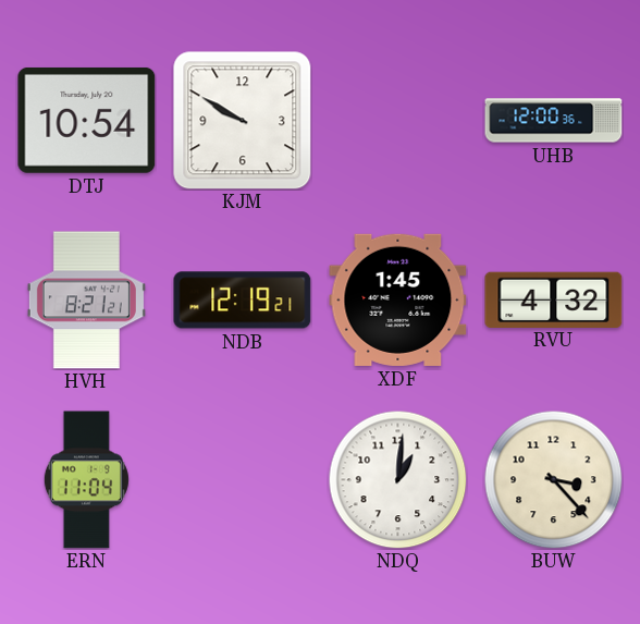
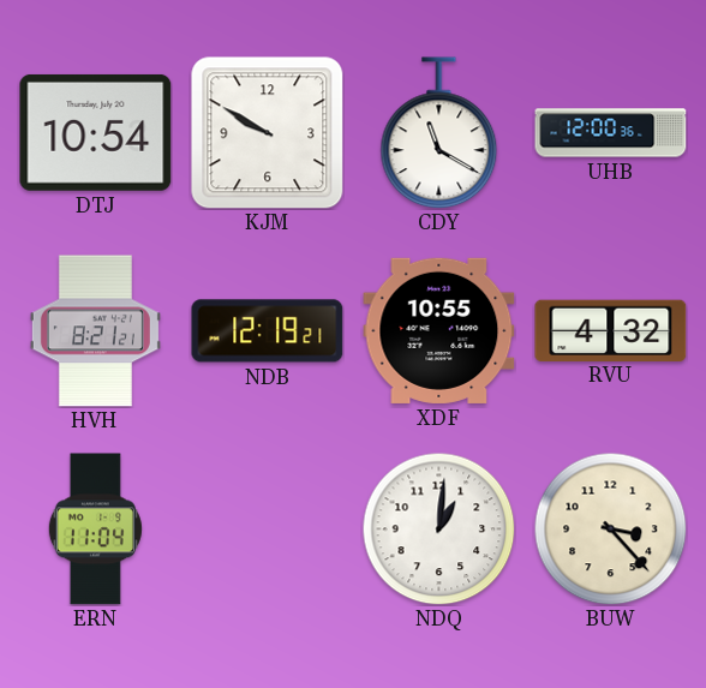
CDY: none -> 11:20
XDF: 1:45 -> 10:55
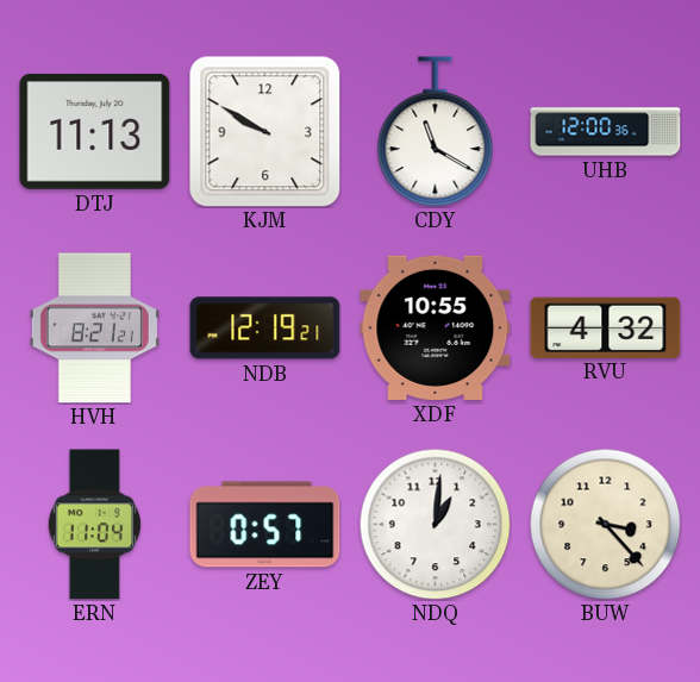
DTJ: 10:54 -> 11:13
ZEY: none -> 0:57
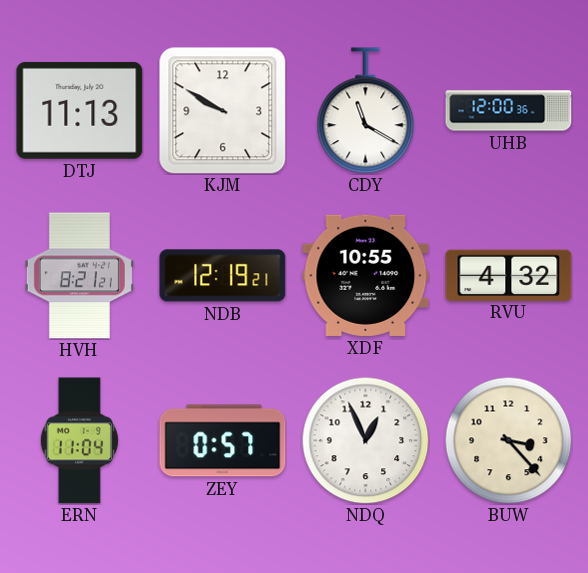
NDQ: 1:01 -> 12:56
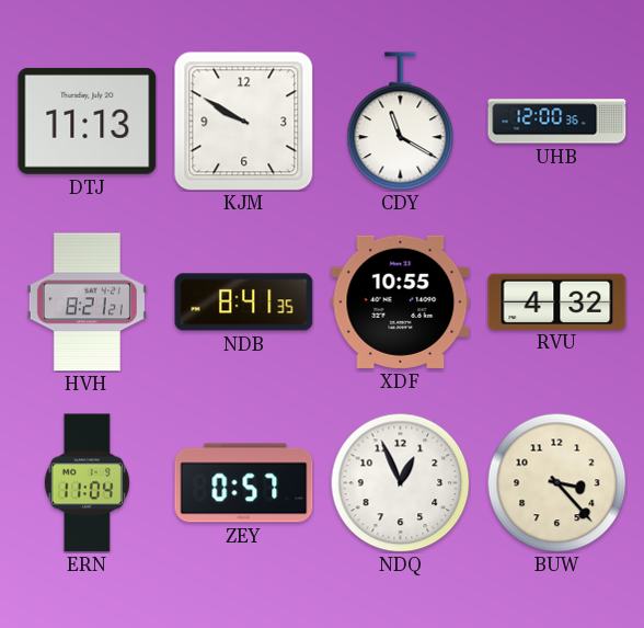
NDB: 12:19 -> 8:41
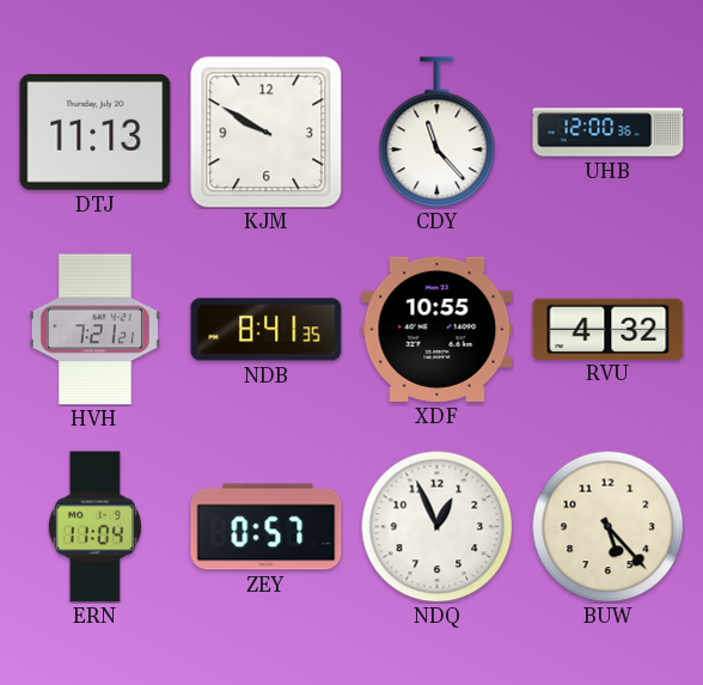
CDY: 11:20 -> 11:23
HVH: 8:21 -> 7:21
BUW: 3:23 -> 5:23
